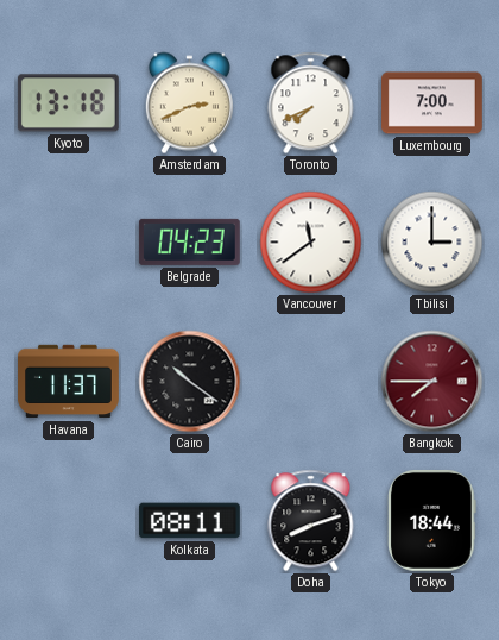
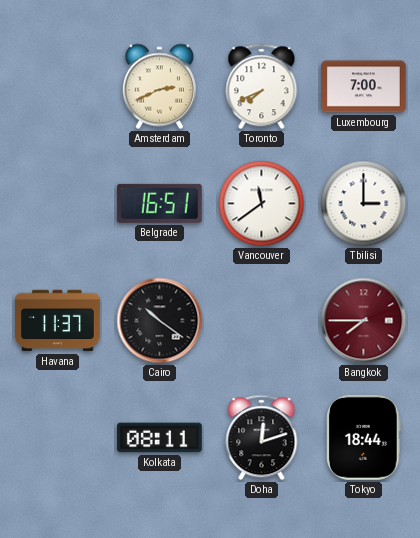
Kyoto: 13:18 -> none
Belgrade: 04:23 -> 16:51
Doha: 8:12 -> 12:12
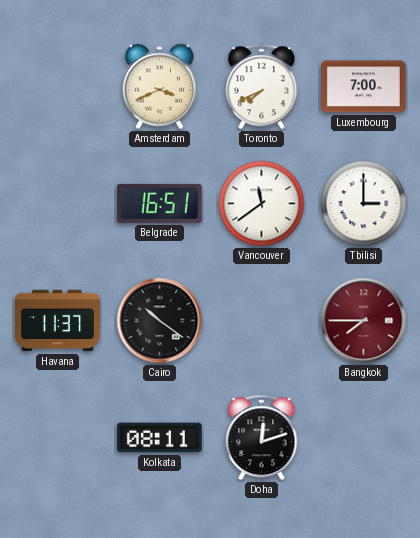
Amsterdam: 2:41 -> 3:41
Tokyo: 18:44 -> none
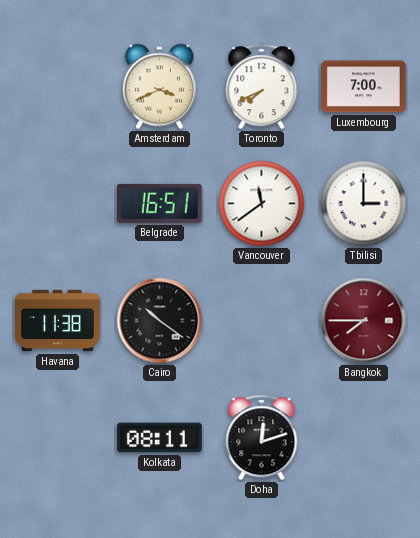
Havana: 11:37 -> 11:38
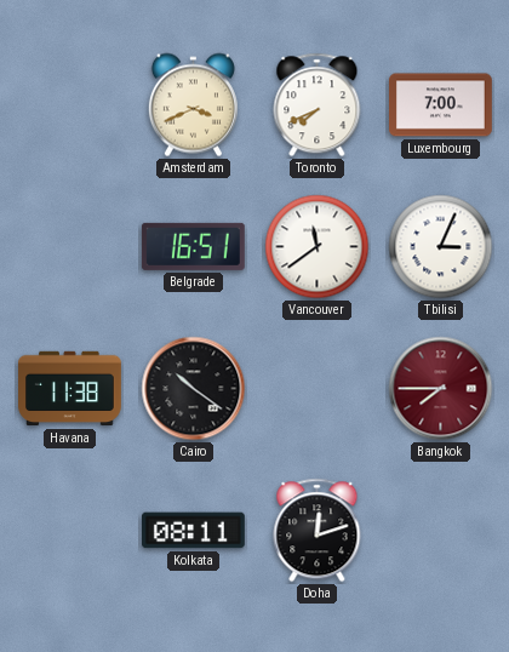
Tbilisi: 3:00 -> 3:04
